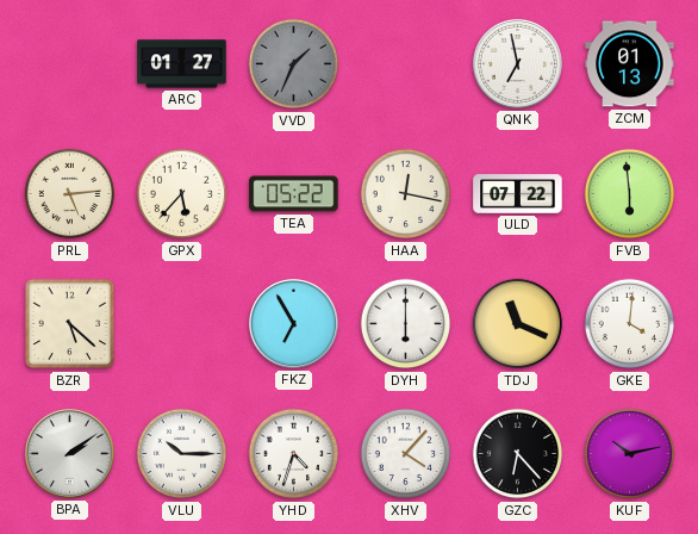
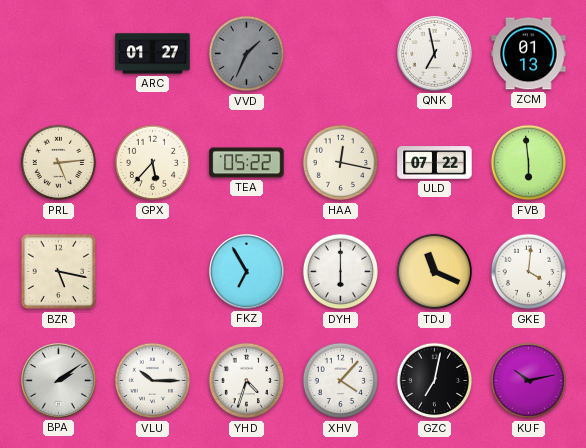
BZR: 5:22 -> 5:17
GZC: 6:23 -> 7:02
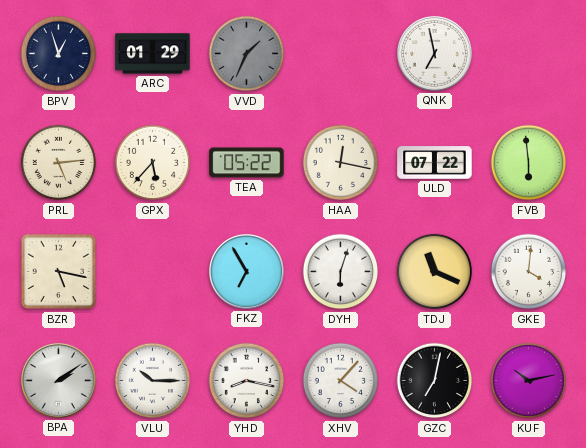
BPV: none -> 12:57
ARC: 01:27 -> 01:29
ZCM: 01:13 -> none
DYH: 6:00 -> 6:03
YHD: 4:33 -> 8:17
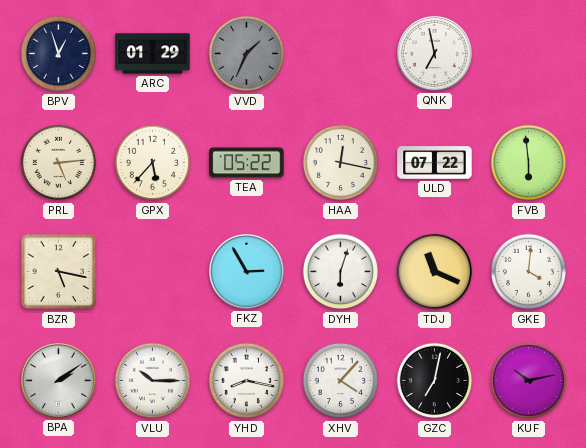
FKZ: 6:55 -> 2:55
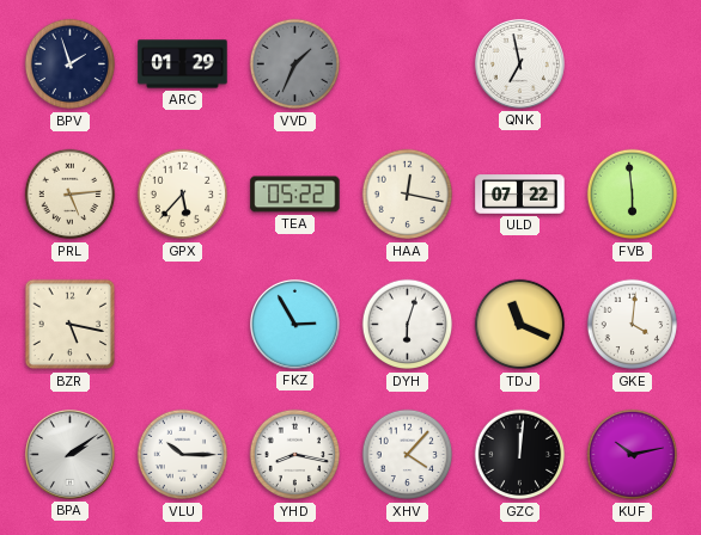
BPV: 12:57 -> 1:57
GZC: 7:02 -> 12:01
